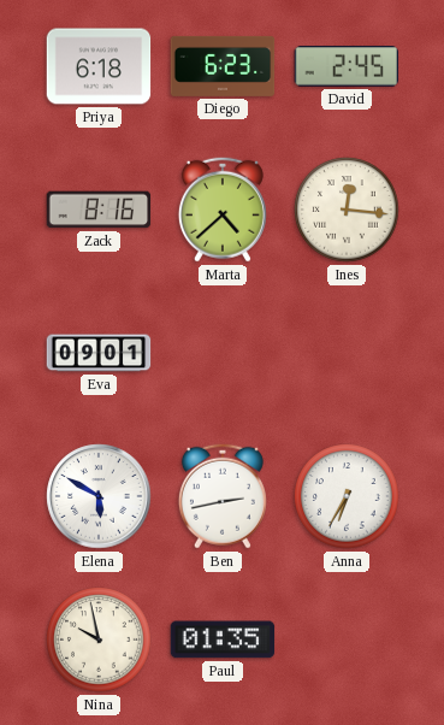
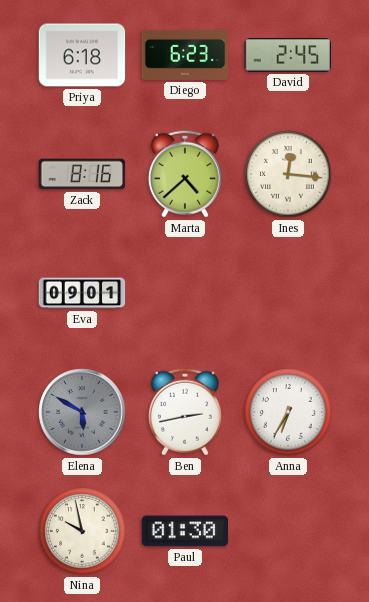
Elena dial: white -> grey
Paul: 01:35 -> 01:30
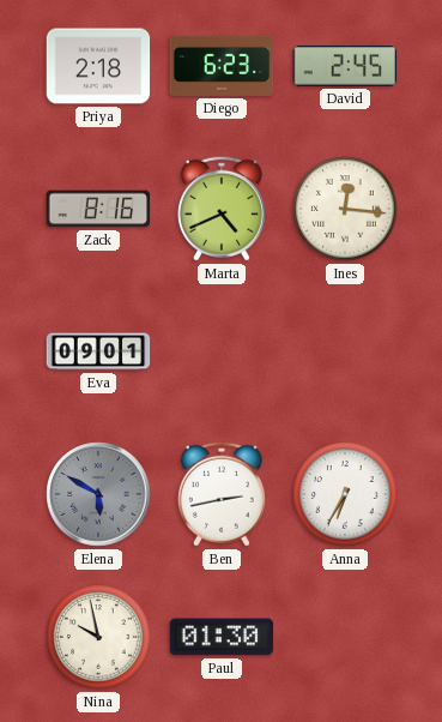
Priya: 6:18 -> 2:18
Marta: 4:38 -> 4:41
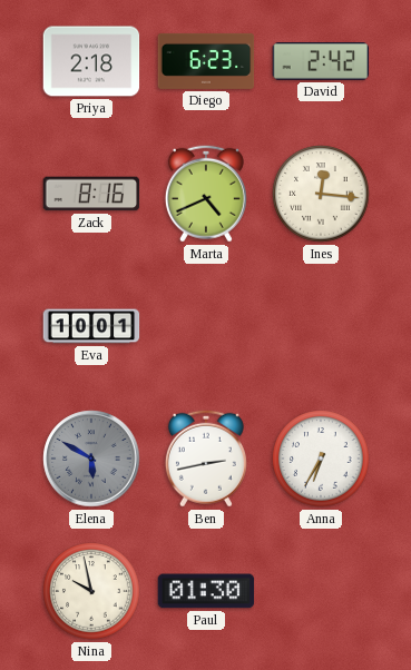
David: 2:45 -> 2:42
Eva: 09:01 -> 10:01
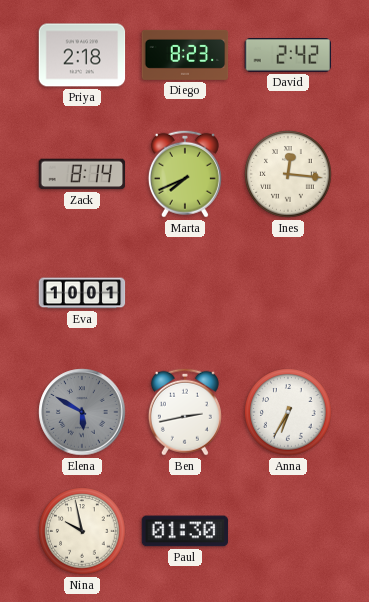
Diego: 6:23 -> 8:23
Zack: 8:16 -> 8:14
Marta: 4:41 -> 7:41
